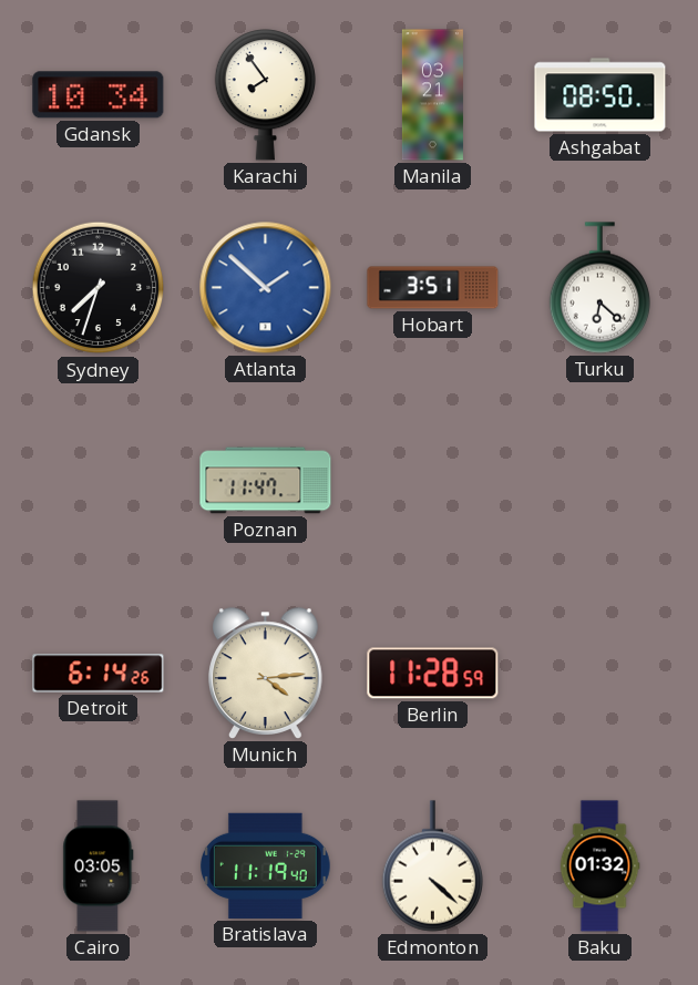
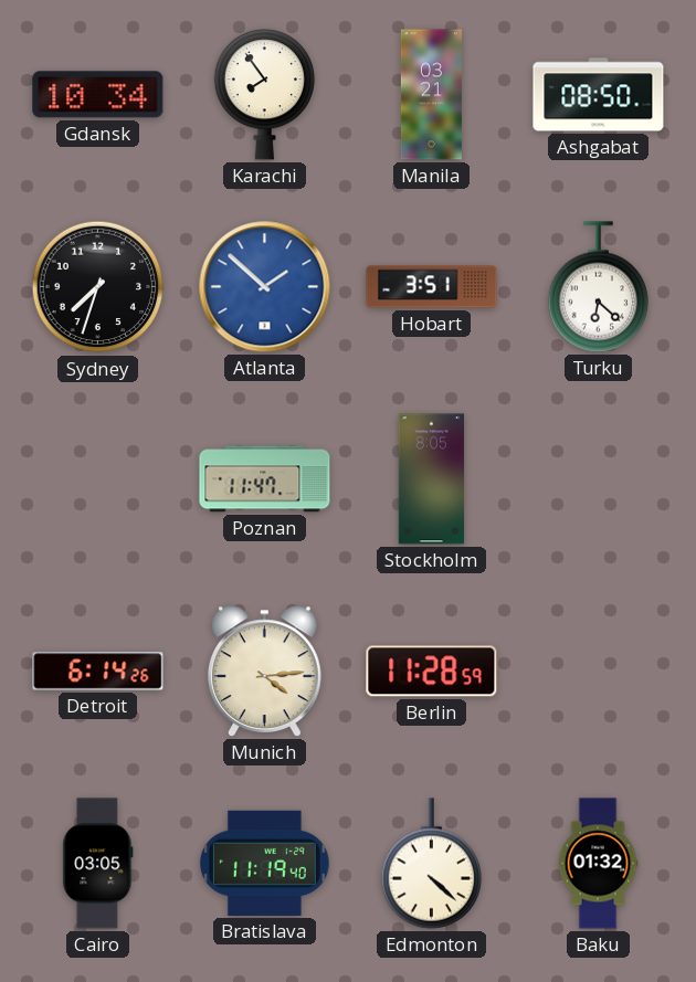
Stockholm: none -> 8:05
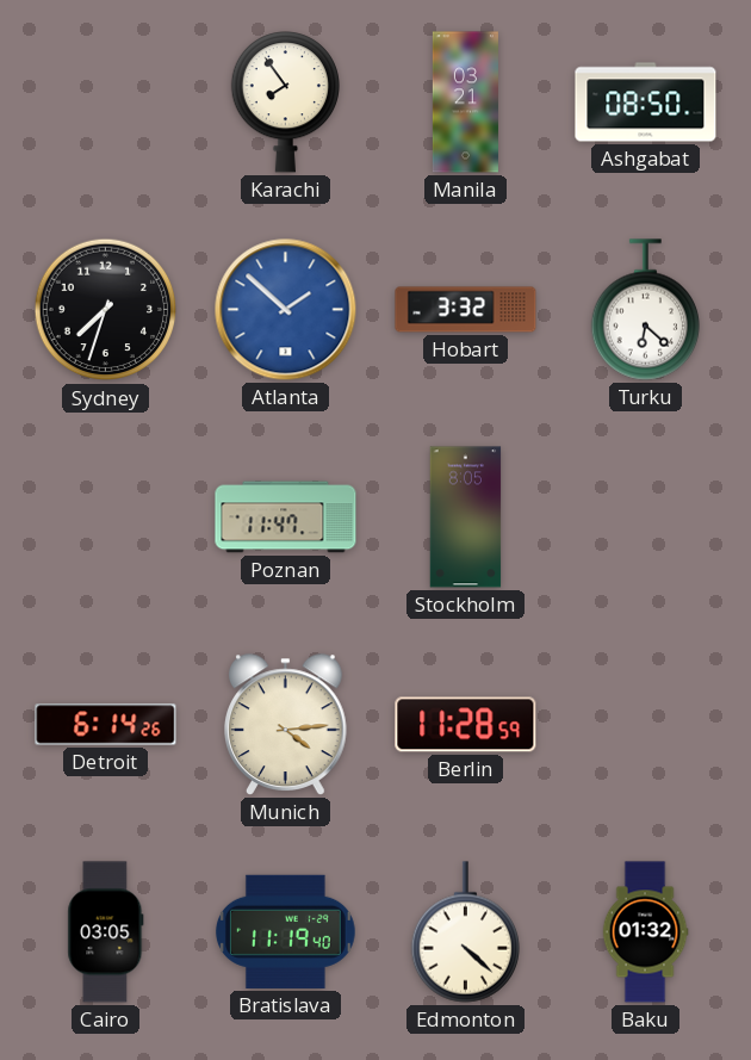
Gdansk: 10:34 -> none
Hobart: 3:51 -> 3:32
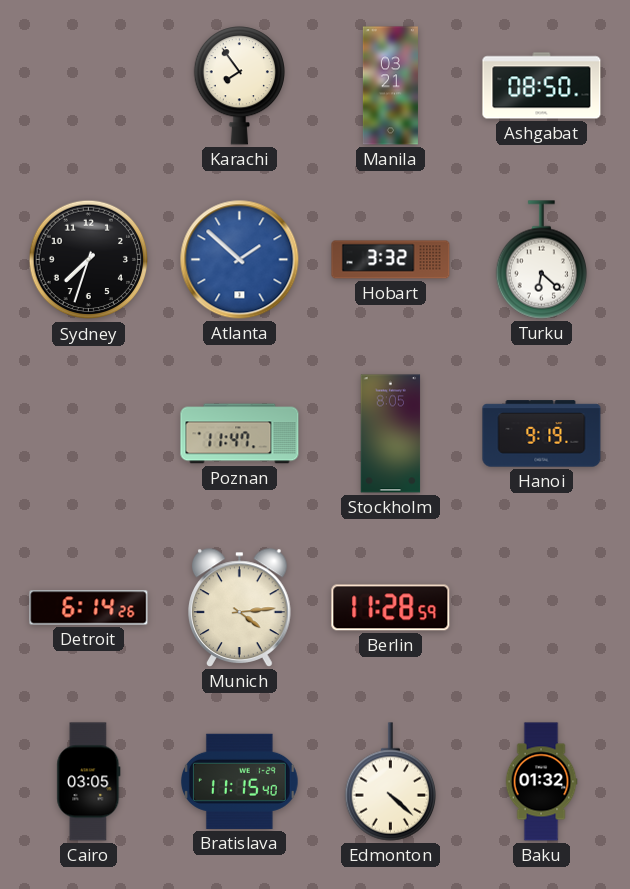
Hanoi: none -> 9:19
Bratislava: 11:19 -> 11:15
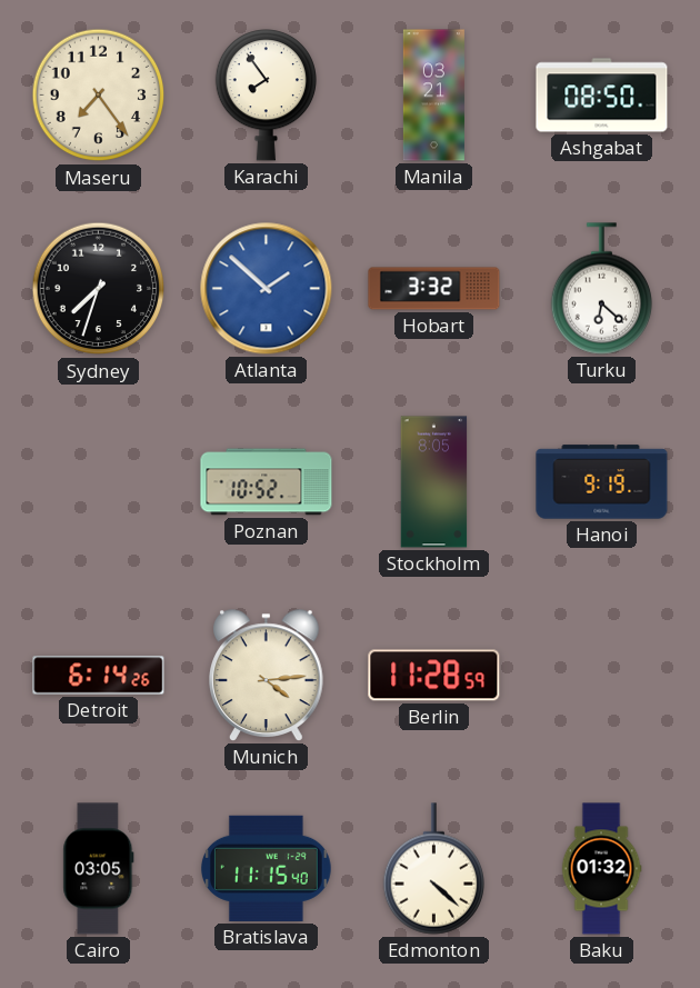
Maseru: none -> 7:24
Poznan: 11:47 -> 10:52
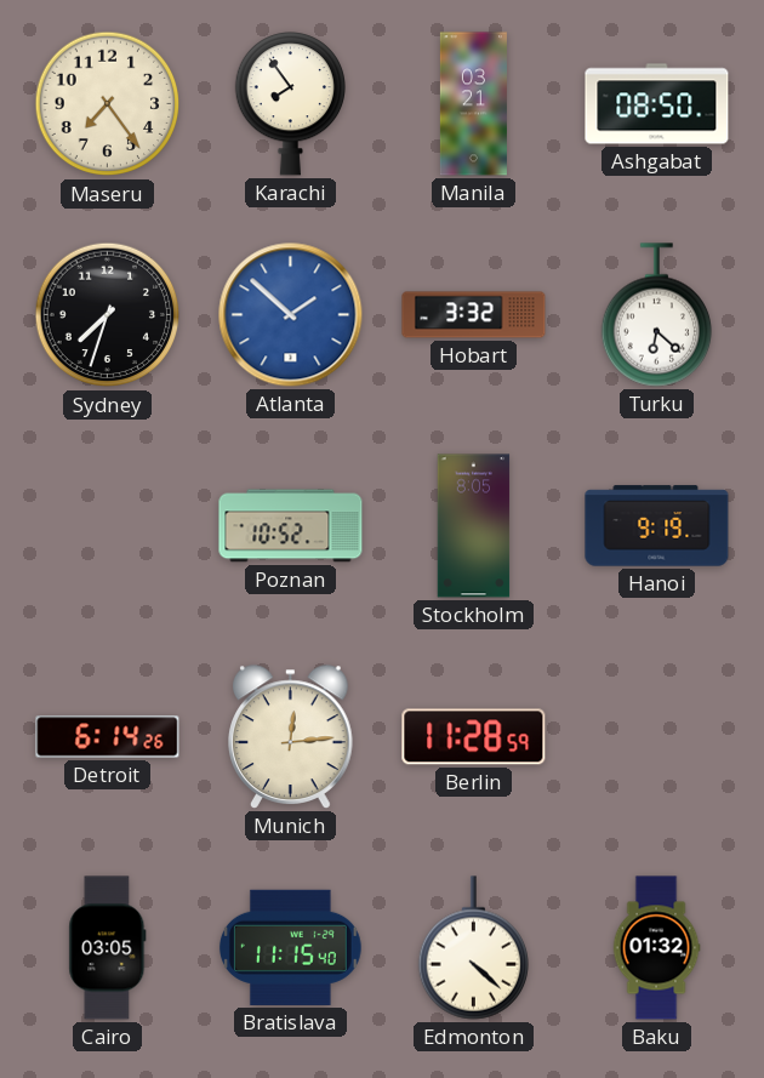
Munich: 4:14 -> 12:14
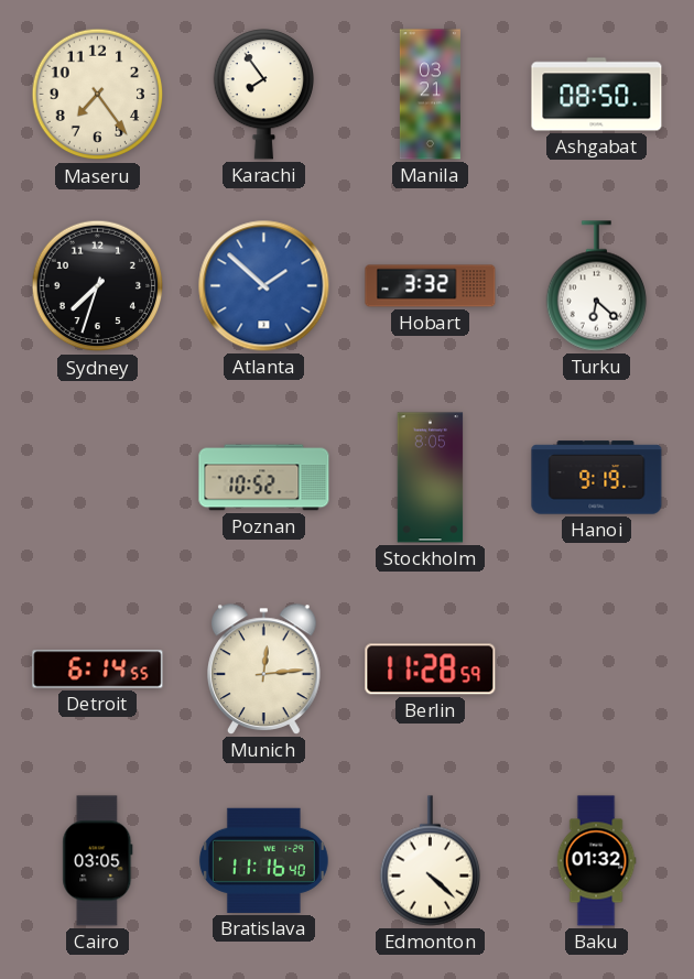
Detroit: 6:14:26 -> 6:14:55
Bratislava: 11:15 -> 11:16
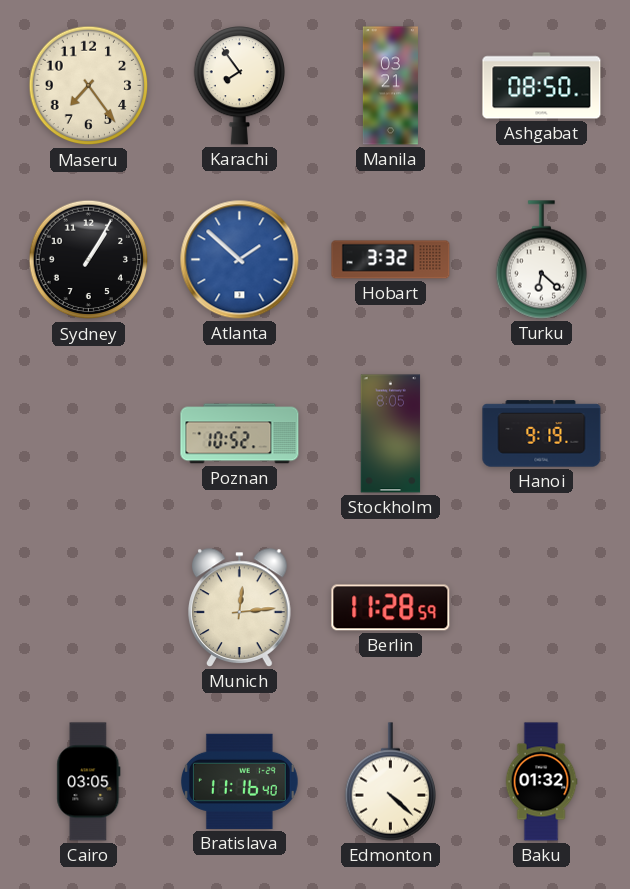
Sydney: 7:33 -> 1:05
Detroit: 6:14 -> none
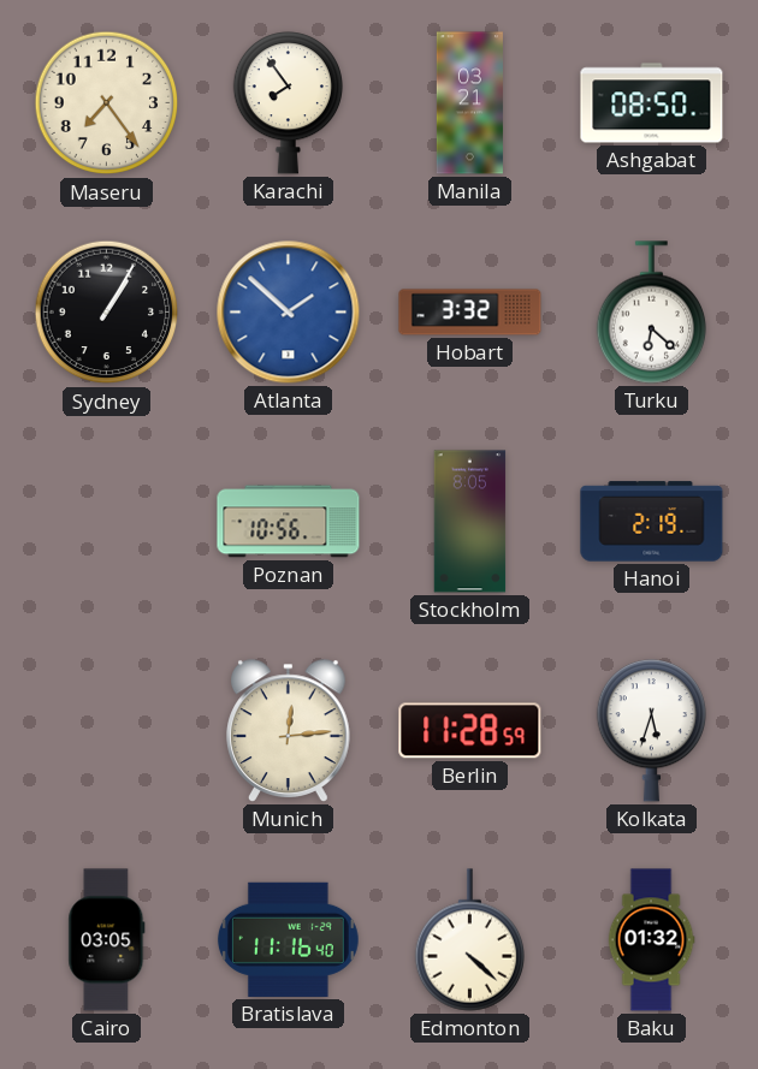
Poznan: 10:52 -> 10:56
Hanoi: 9:19 -> 2:19
Kolkata: none -> 5:33
